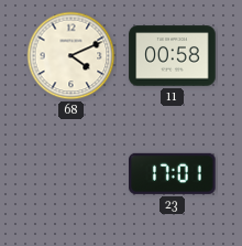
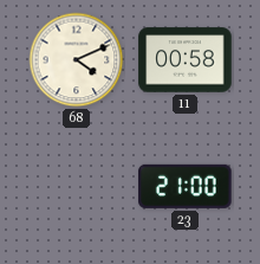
23: 17:01 -> 21:00
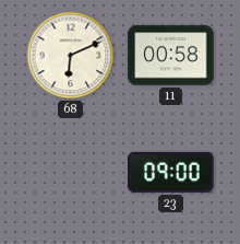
68: 4:11 -> 6:11
23: 21:00 -> 09:00
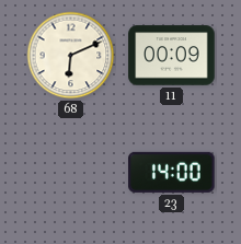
11: 00:58 -> 00:09
23: 09:00 -> 14:00
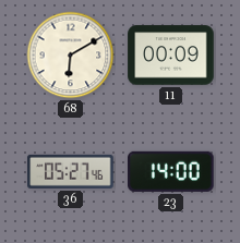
68: 6:11 -> 6:10
36: none -> 05:27
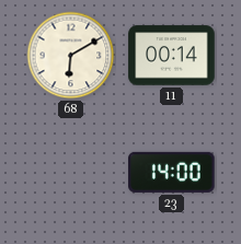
11: 00:09 -> 00:14
36: 05:27 -> none
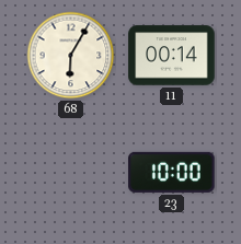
68: 6:10 -> 6:05
23: 14:00 -> 10:00
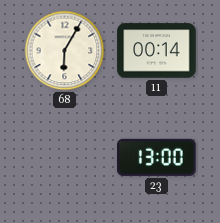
23: 10:00 -> 13:00
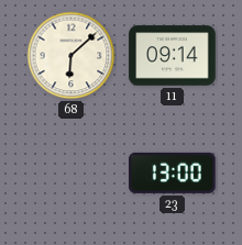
68: 6:05 -> 6:08
11: 00:14 -> 09:14
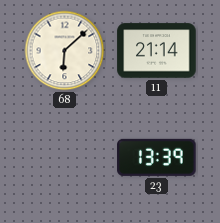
11: 09:14 -> 21:14
23: 13:00 -> 13:39
